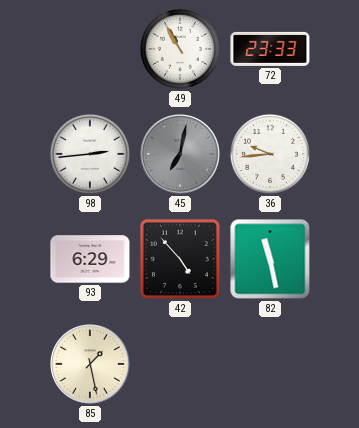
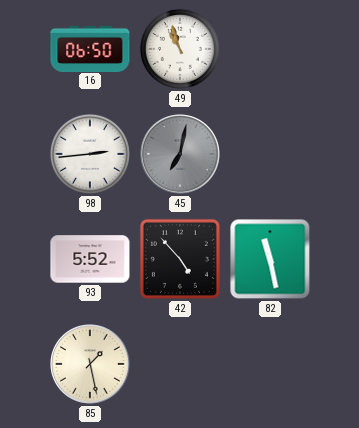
16: none -> 06:50
49: 10:55 -> 10:57
72: 23:33 -> none
36: 9:44 -> none
93: 6:29 -> 5:52
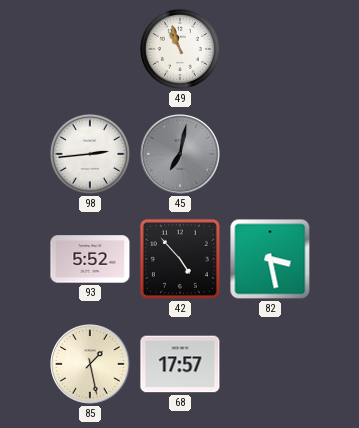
16: 06:50 -> none
82: 11:28 -> 3:28
68: none -> 17:57
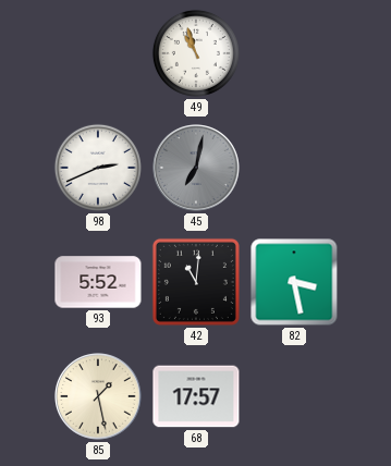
98: 2:44 -> 2:41
42: 4:53 -> 11:01
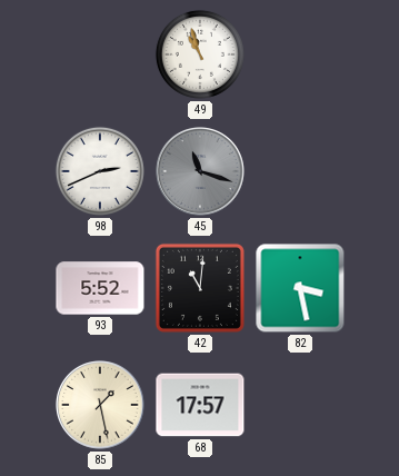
45: 7:02 -> 11:18
